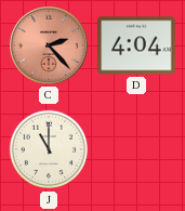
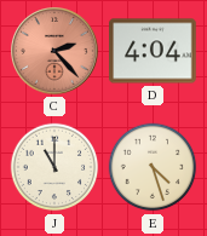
E: none -> 4:27
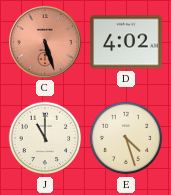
C: 2:23 -> 5:27
D: 4:04 -> 4:02
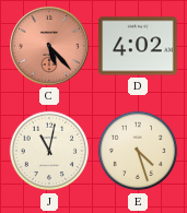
C: 5:27 -> 5:23
J: 11:00 -> 11:02
